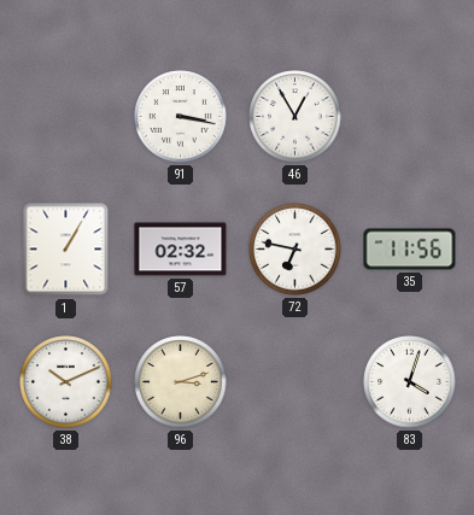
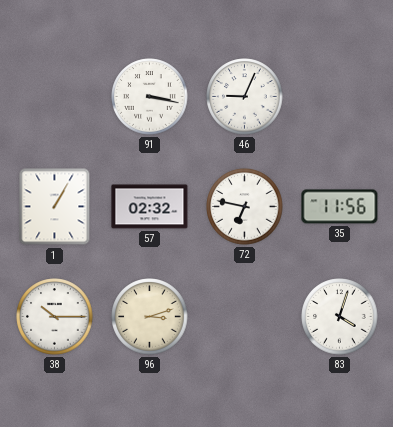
46: 12:55 -> 9:04
38: 10:11 -> 10:15
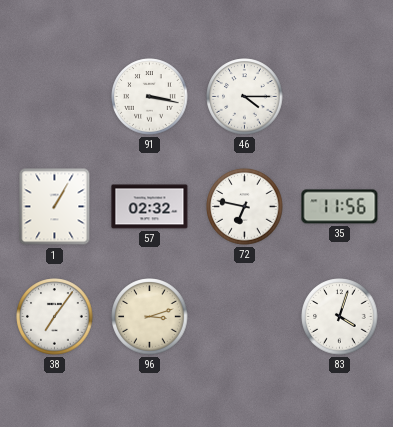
46: 9:04 -> 4:15
38: 10:15 -> 7:06
